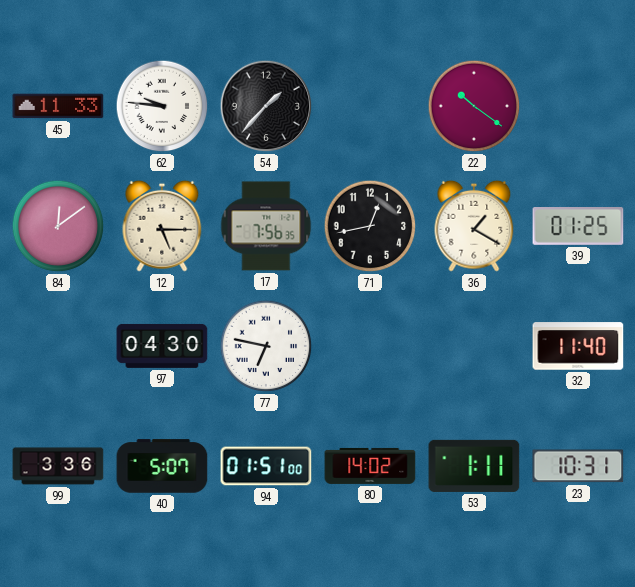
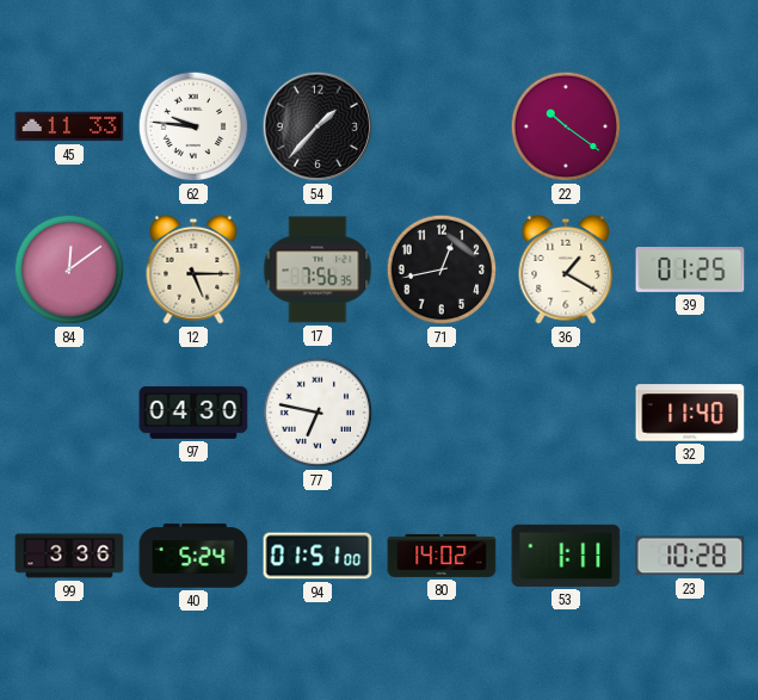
40: 5:07 -> 5:24
23: 10:31 -> 10:28
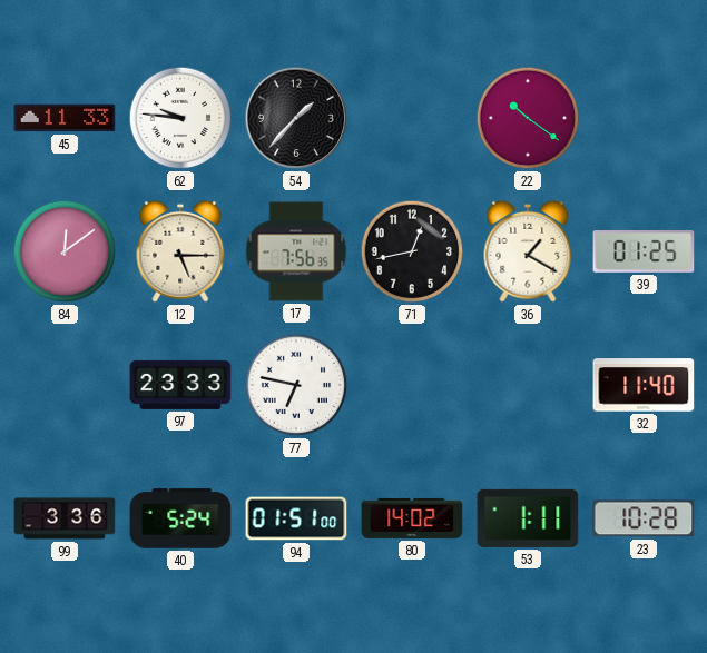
97: 04:30 -> 23:33
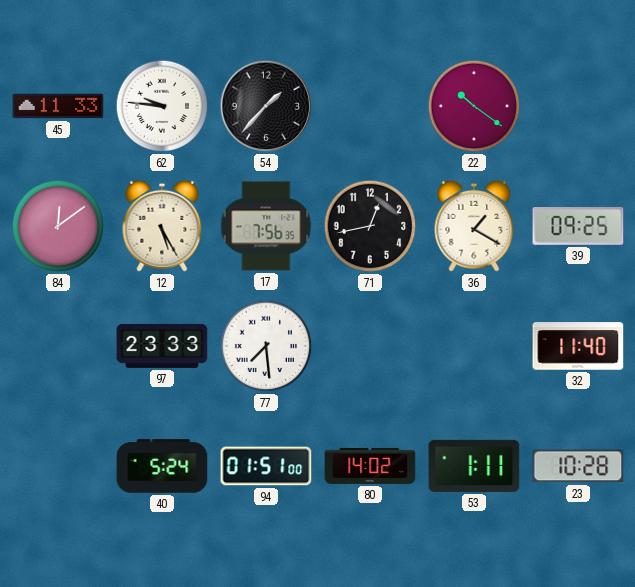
12: 5:15 -> 5:25
39: 01:25 -> 09:25
77: 6:47 -> 7:29
99: 3:36 -> none
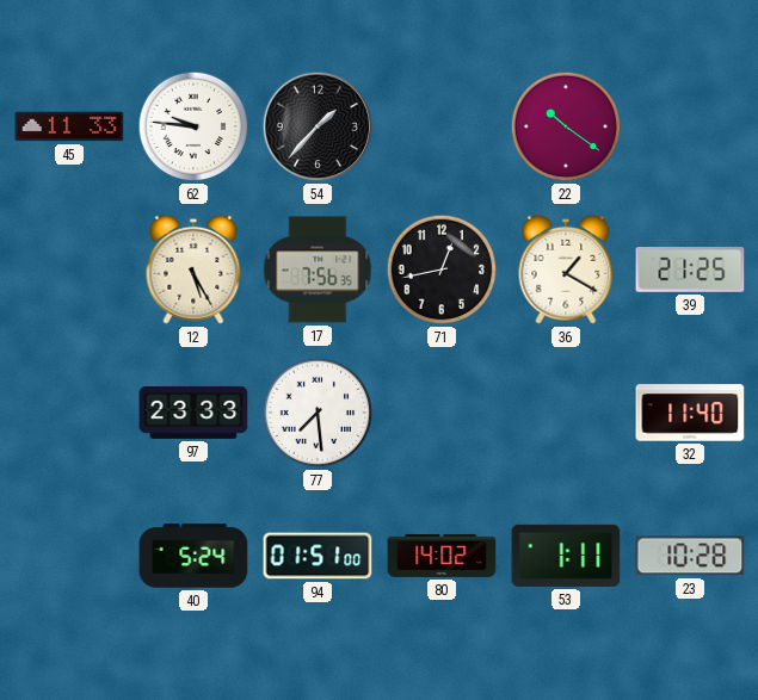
84: 12:09 -> none
39: 09:25 -> 21:25
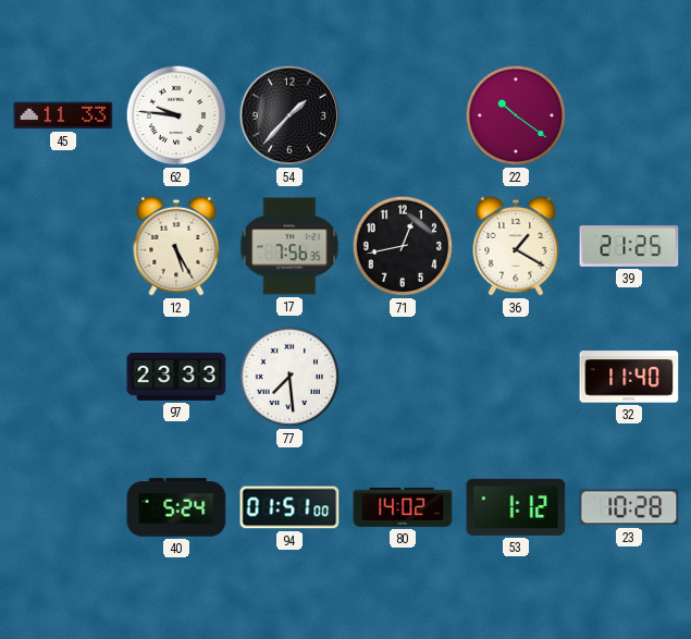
53: 1:11 -> 1:12
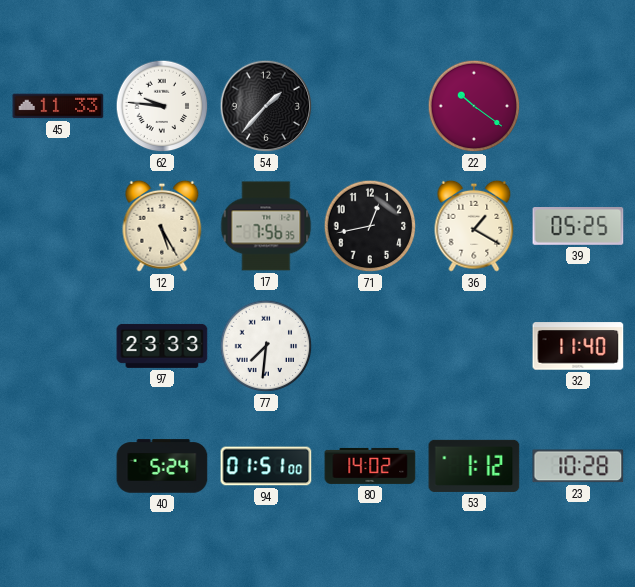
39: 21:25 -> 05:25
77: 7:29 -> 7:31
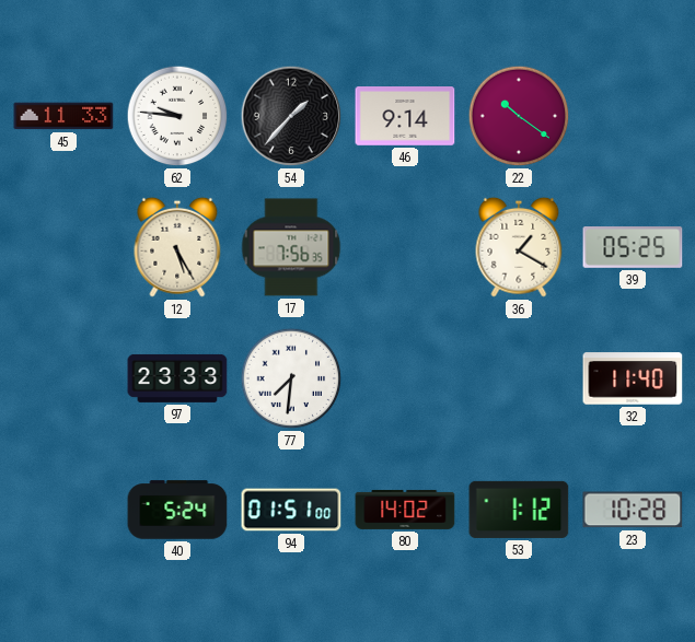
46: none -> 9:14
71: 12:43 -> none
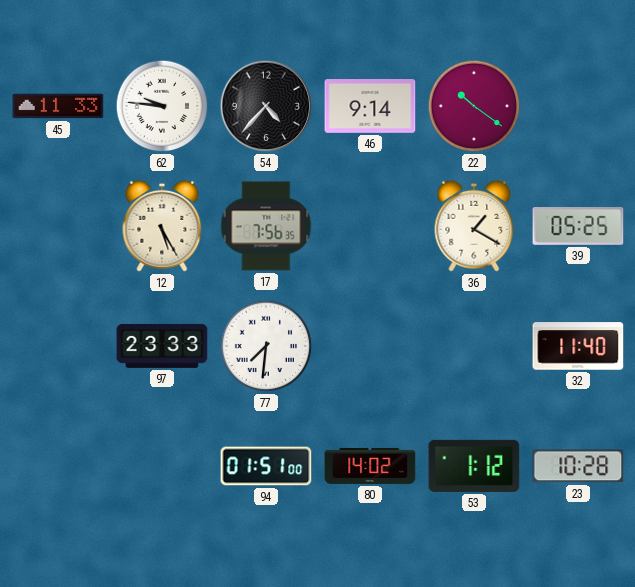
54: 1:37 -> 4:37
40: 5:24 -> none
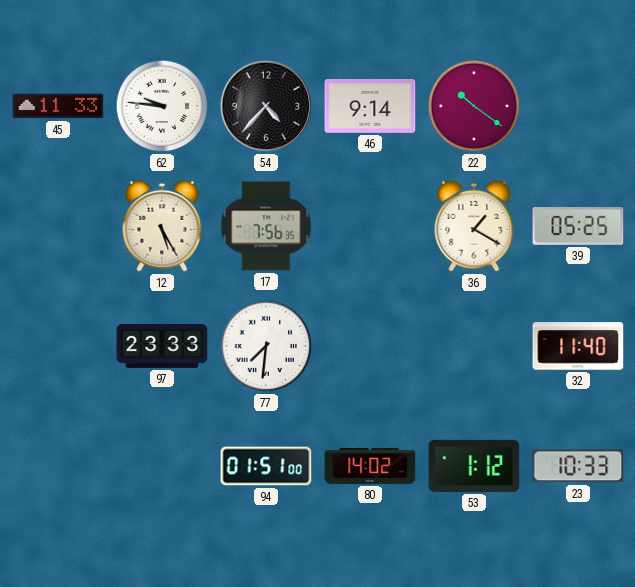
23: 10:28 -> 10:33
